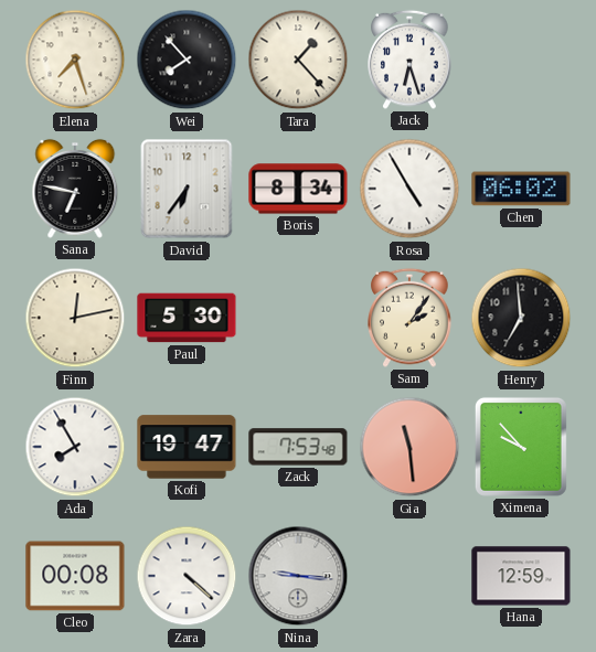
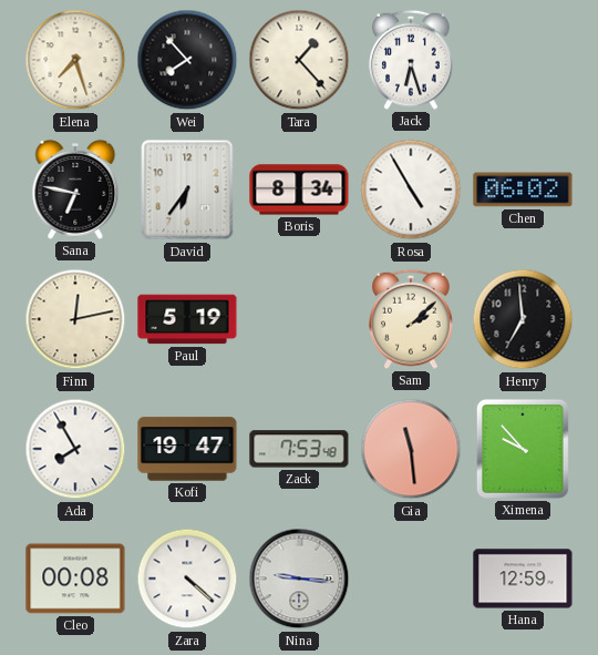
Paul: 5:30 -> 5:19
Sam: 2:06 -> 2:08
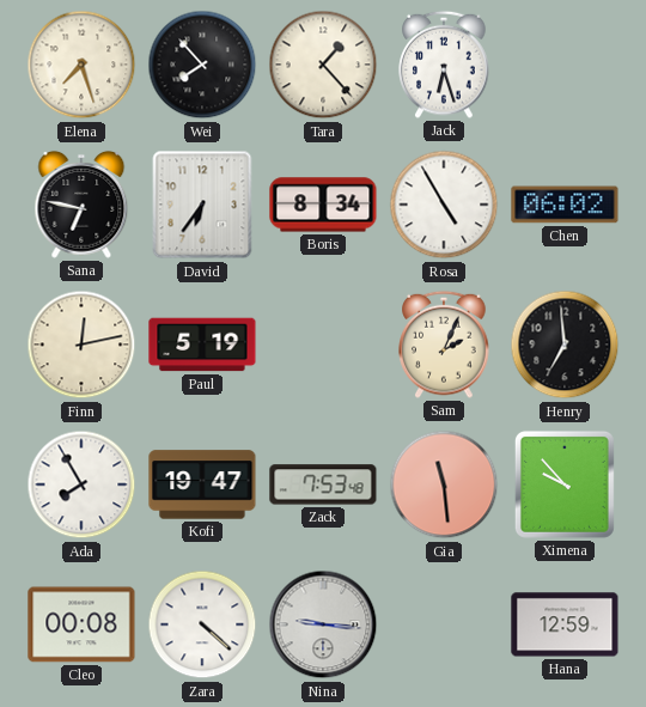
Sam: 2:08 -> 2:04
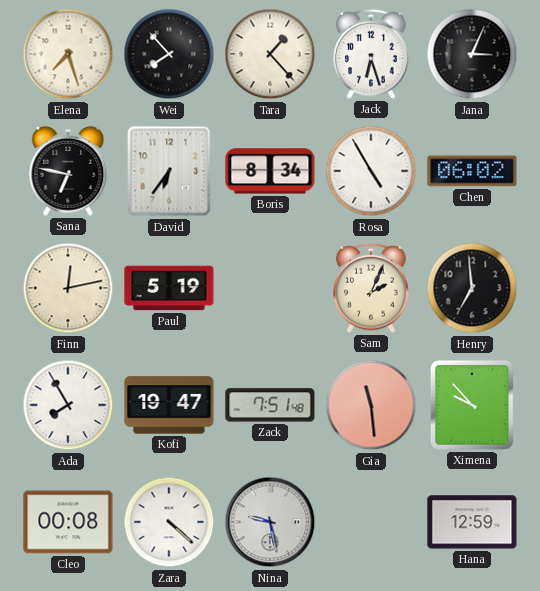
Jana: none -> 3:04
Zack: 7:53 -> 7:51
Nina: 9:16 -> 9:28
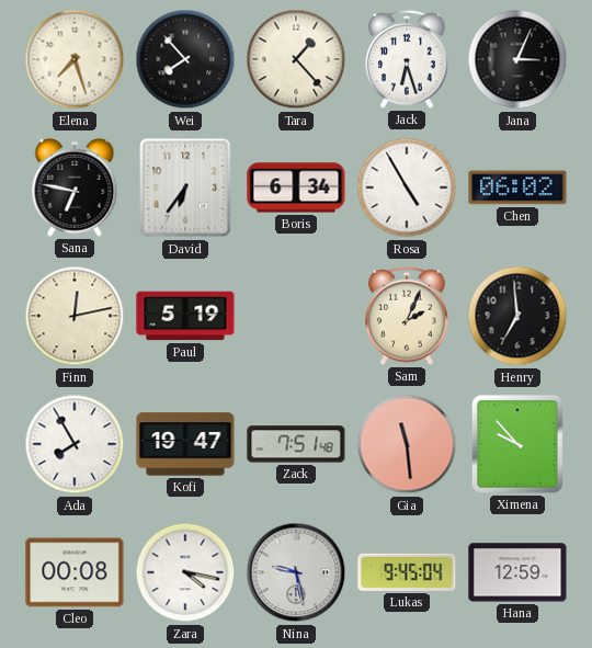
Boris: 8:34 -> 6:34
Zara: 4:22 -> 4:17
Lukas: none -> 9:45
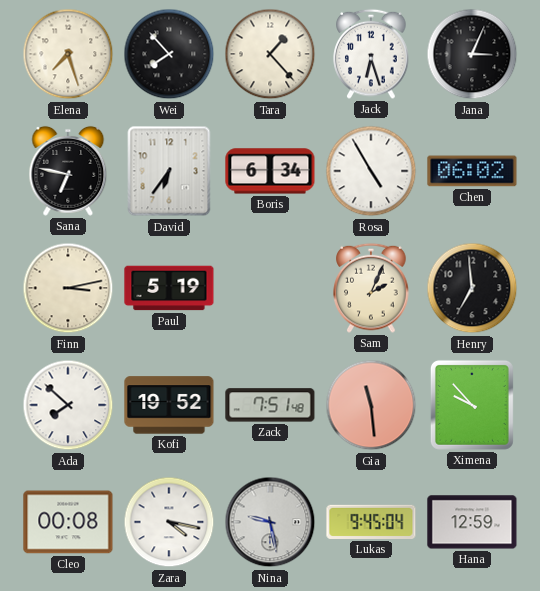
Finn: 12:13 -> 3:13
Ada: 7:55 -> 7:52
Kofi: 19:47 -> 19:52
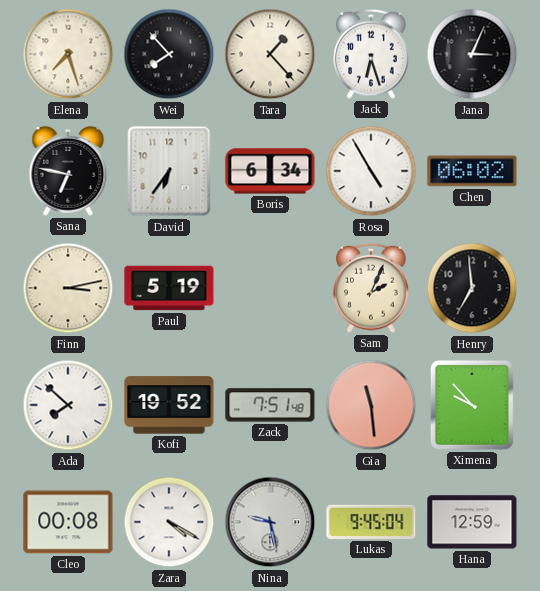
Zara: 4:17 -> 4:20
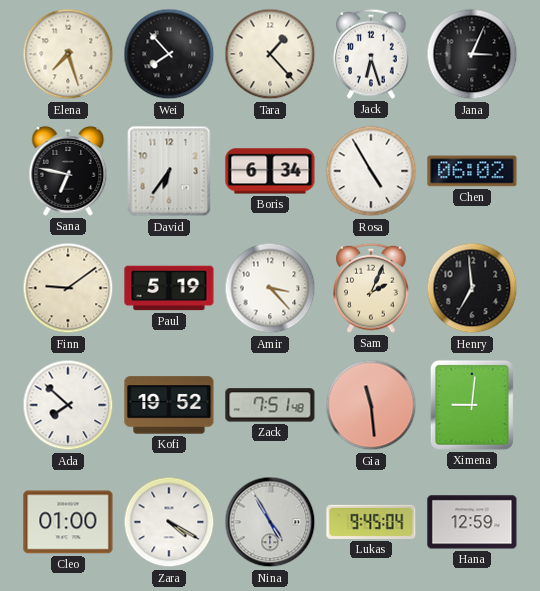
Finn: 3:13 -> 9:09
Amir: none -> 3:23
Ximena: 9:53 -> 9:01
Cleo: 00:08 -> 01:00
Nina: 9:28 -> 4:55
